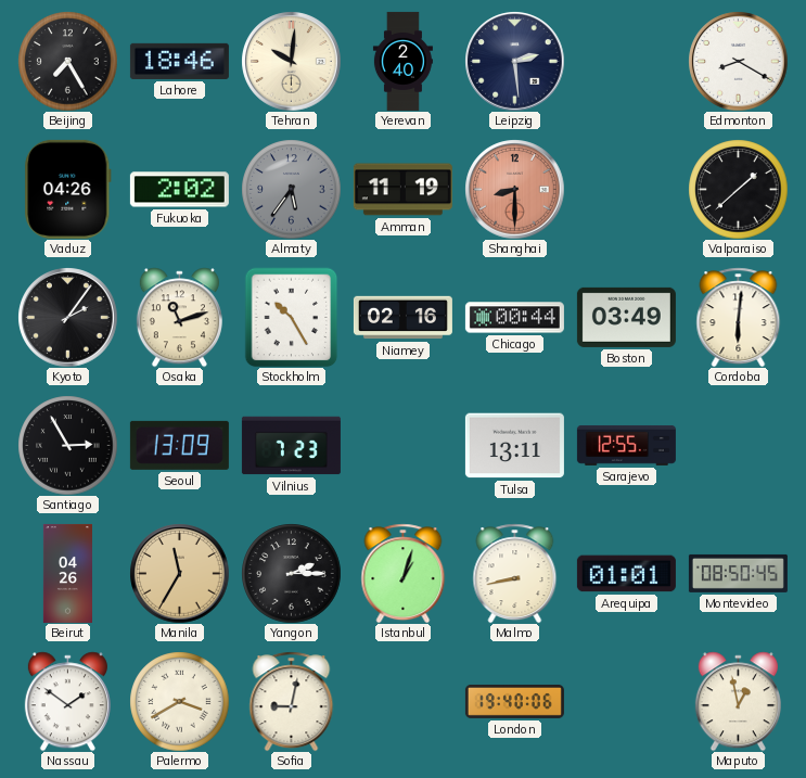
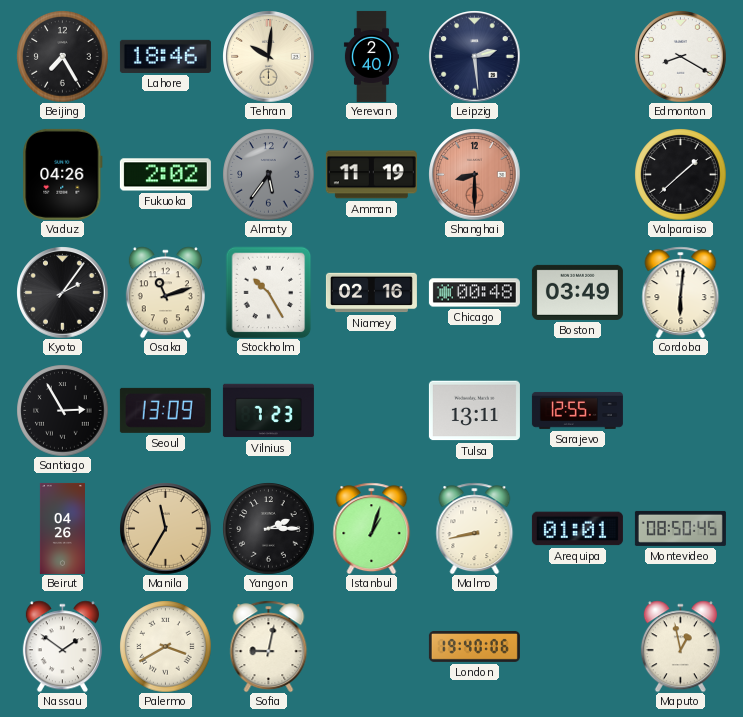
Chicago: 00:44 -> 00:48
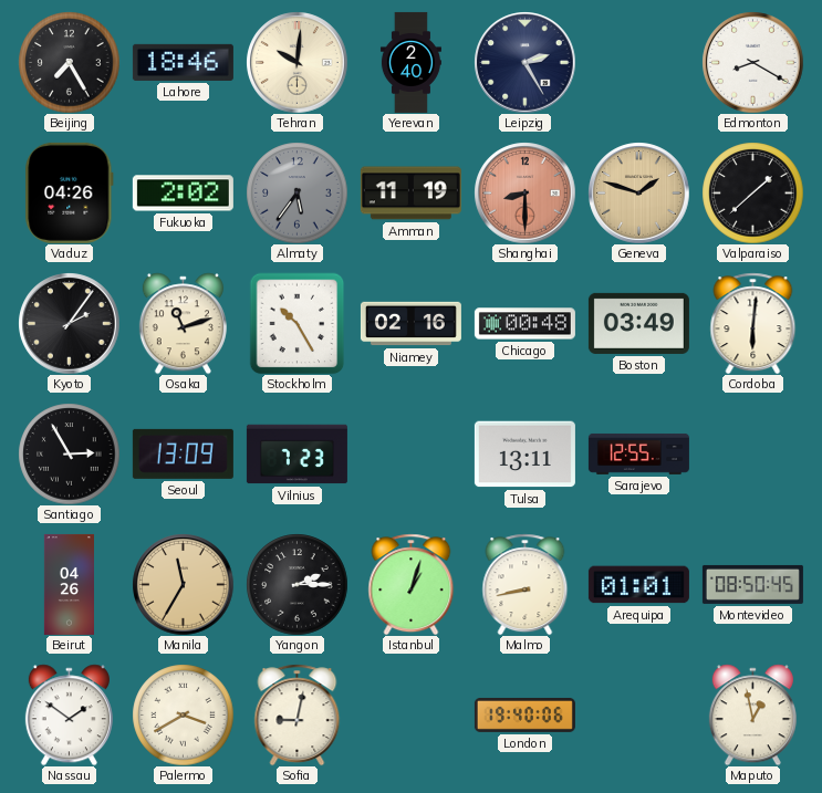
Leipzig: 2:29 -> 2:25
Geneva: none -> 1:48
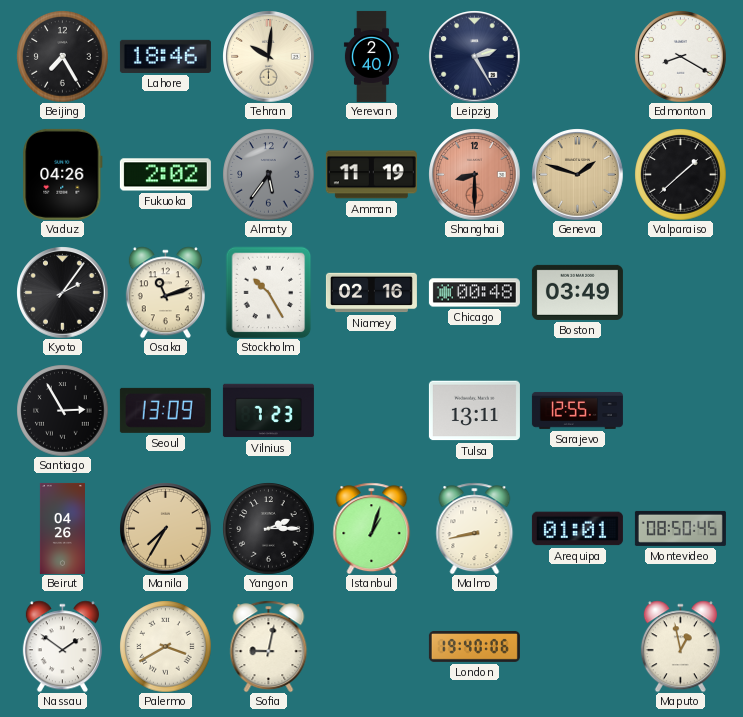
Cordoba: 6:01 -> none
Manila: 11:35 -> 7:35
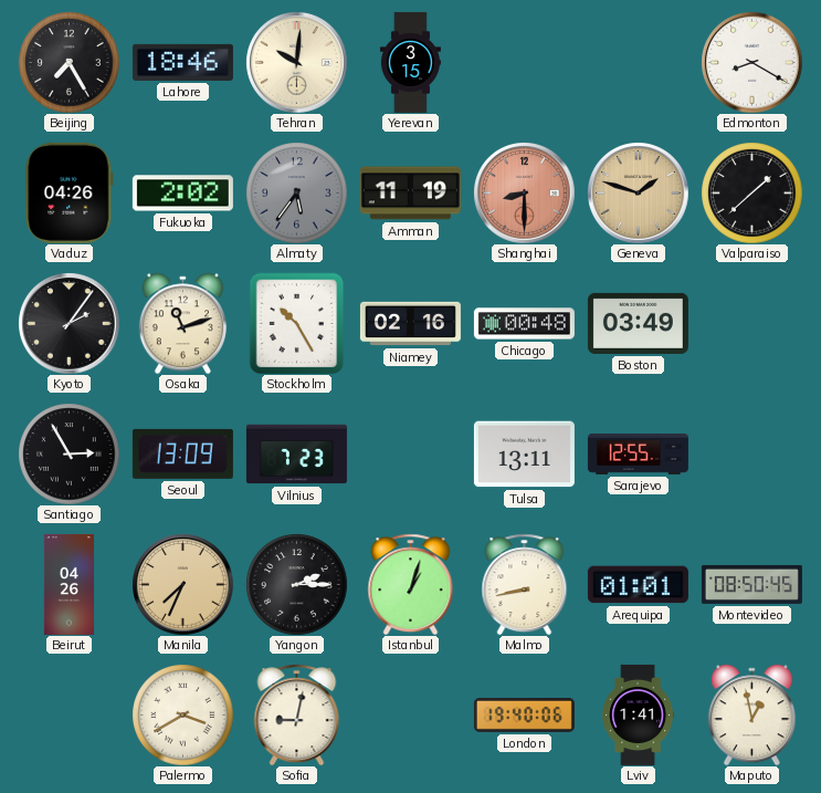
Yerevan: 2:40 -> 3:15
Leipzig: 2:25 -> none
Manila: 7:35 -> 7:34
Nassau: 1:51 -> none
Lviv: none -> 1:41
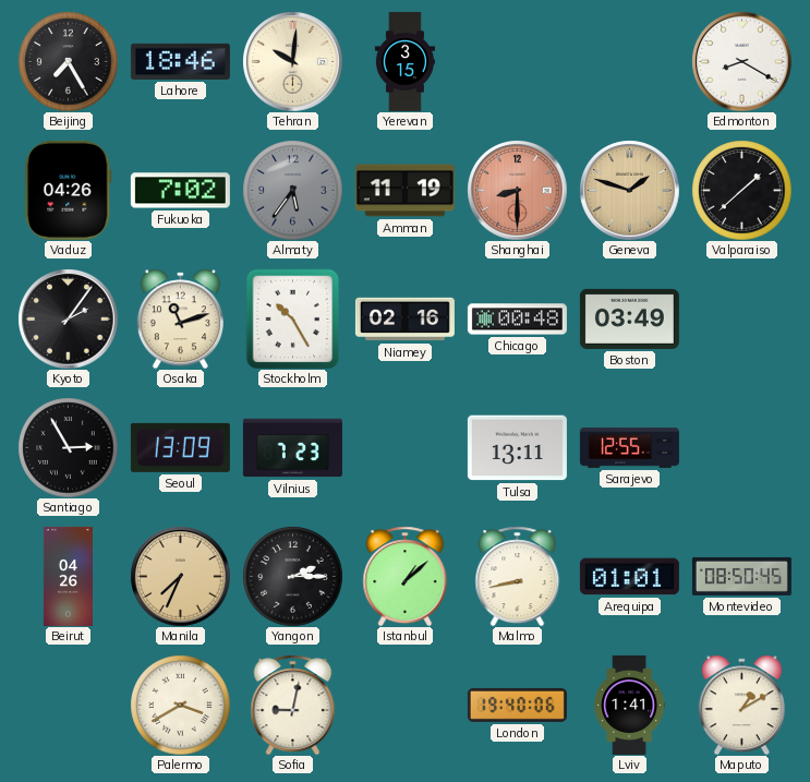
Fukuoka: 2:02 -> 7:02
Istanbul: 1:03 -> 1:08
Maputo: 12:58 -> 1:10
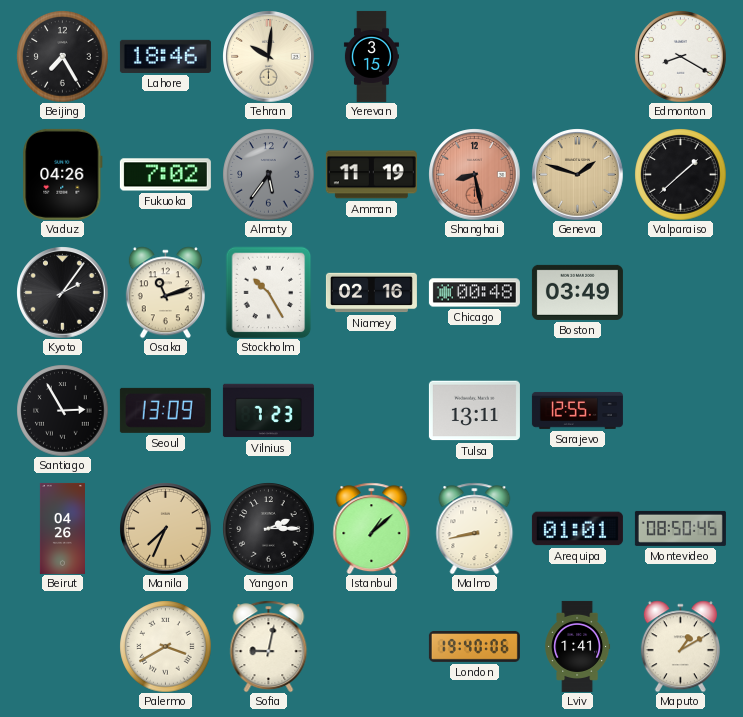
Shanghai: 8:30 -> 8:28
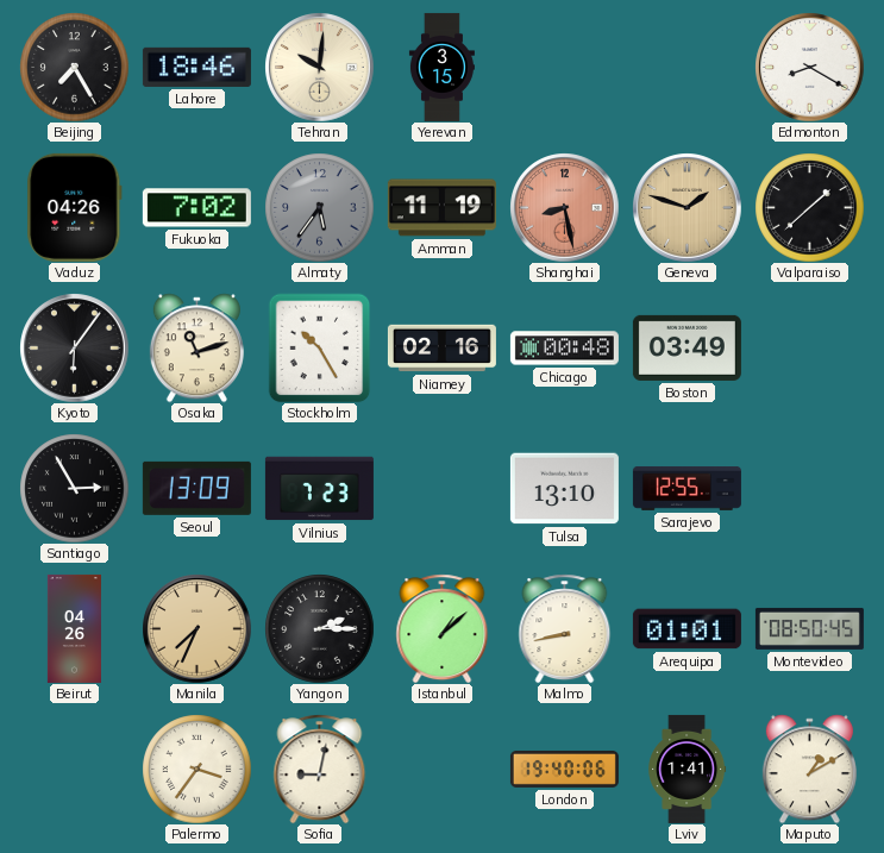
Kyoto: 2:06 -> 6:06
Tulsa: 13:11 -> 13:10
Palermo: 3:40 -> 3:36
